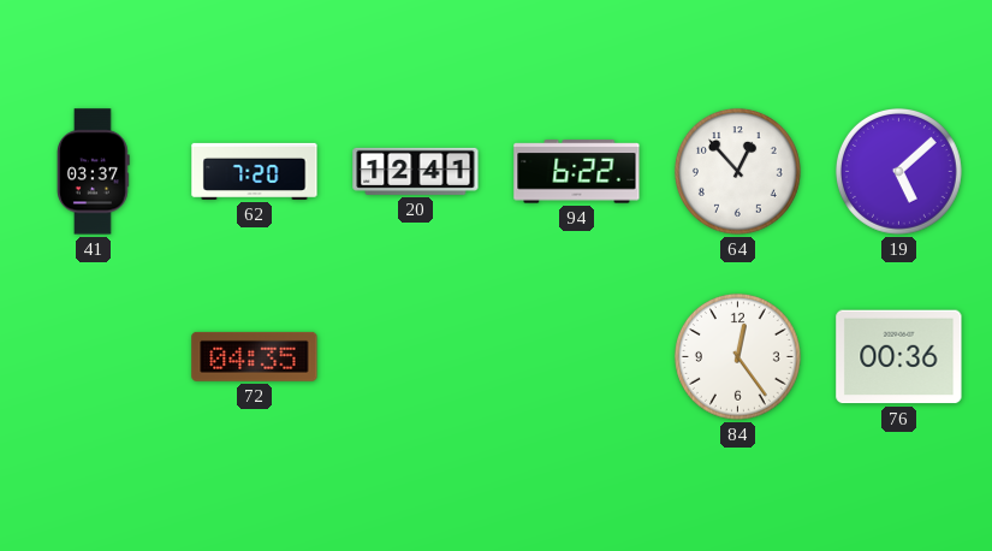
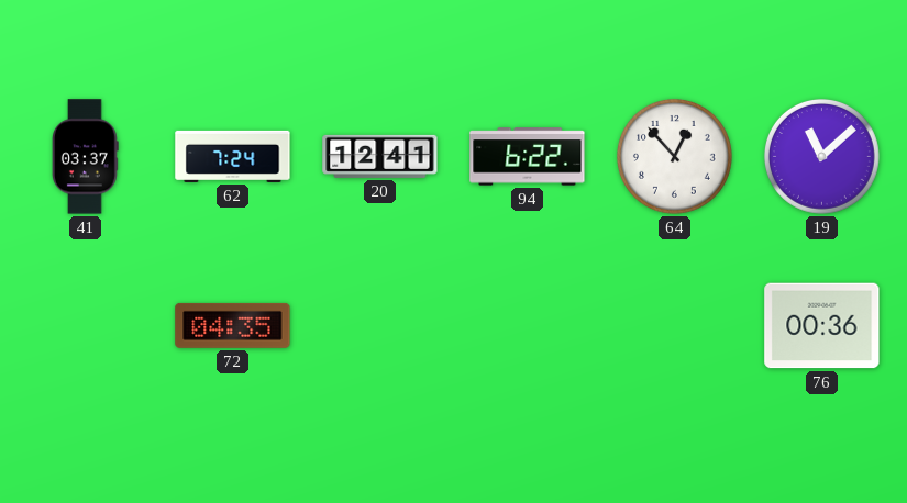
62: 7:20 -> 7:24
19: 5:08 -> 11:08
84: 12:24 -> none
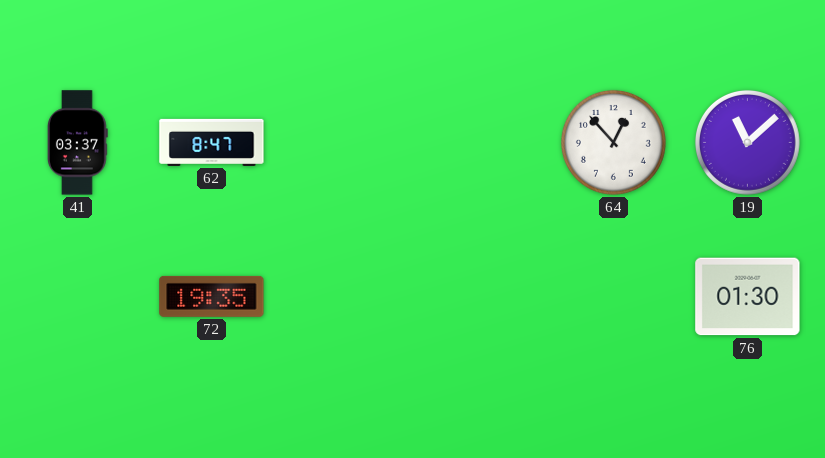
62: 7:24 -> 8:47
20: 12:41 -> none
94: 6:22 -> none
72: 04:35 -> 19:35
76: 00:36 -> 01:30
